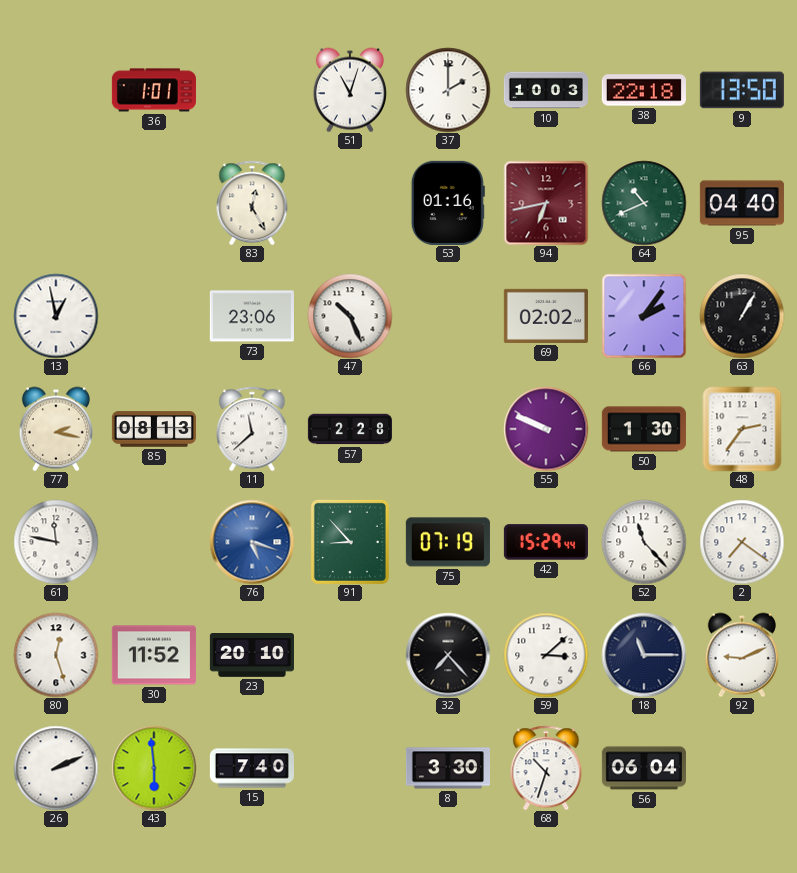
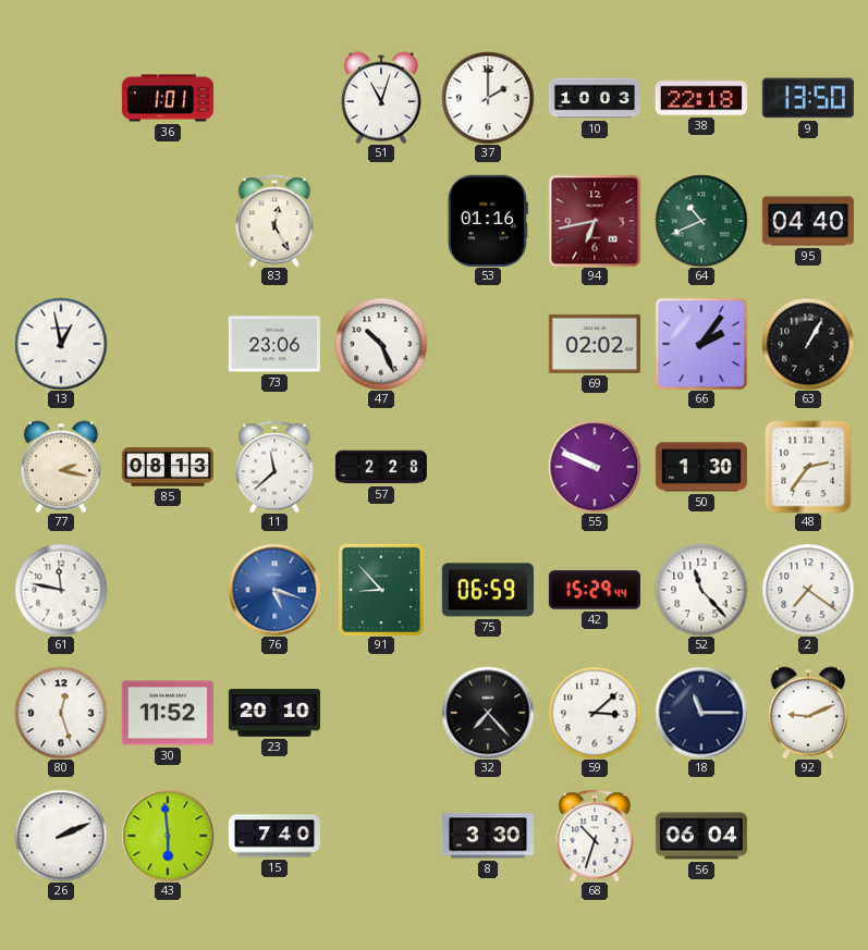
75: 07:19 -> 06:59
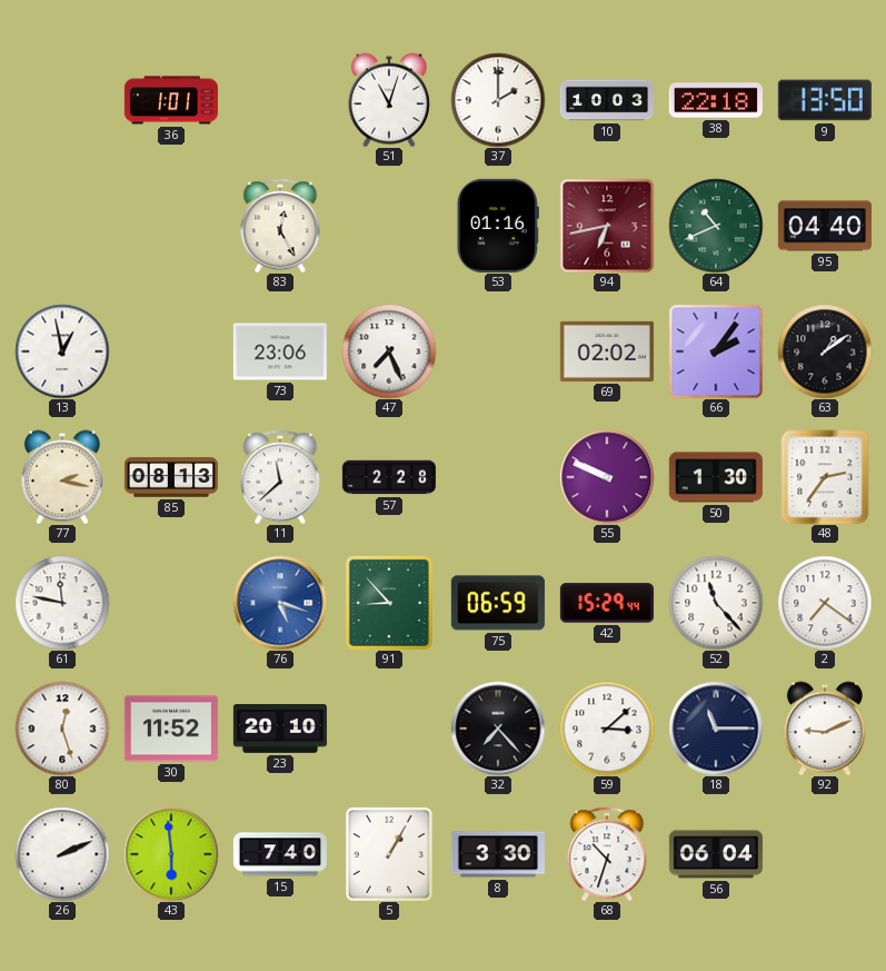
47: 10:26 -> 7:26
63: 1:05 -> 1:09
5: none -> 1:05
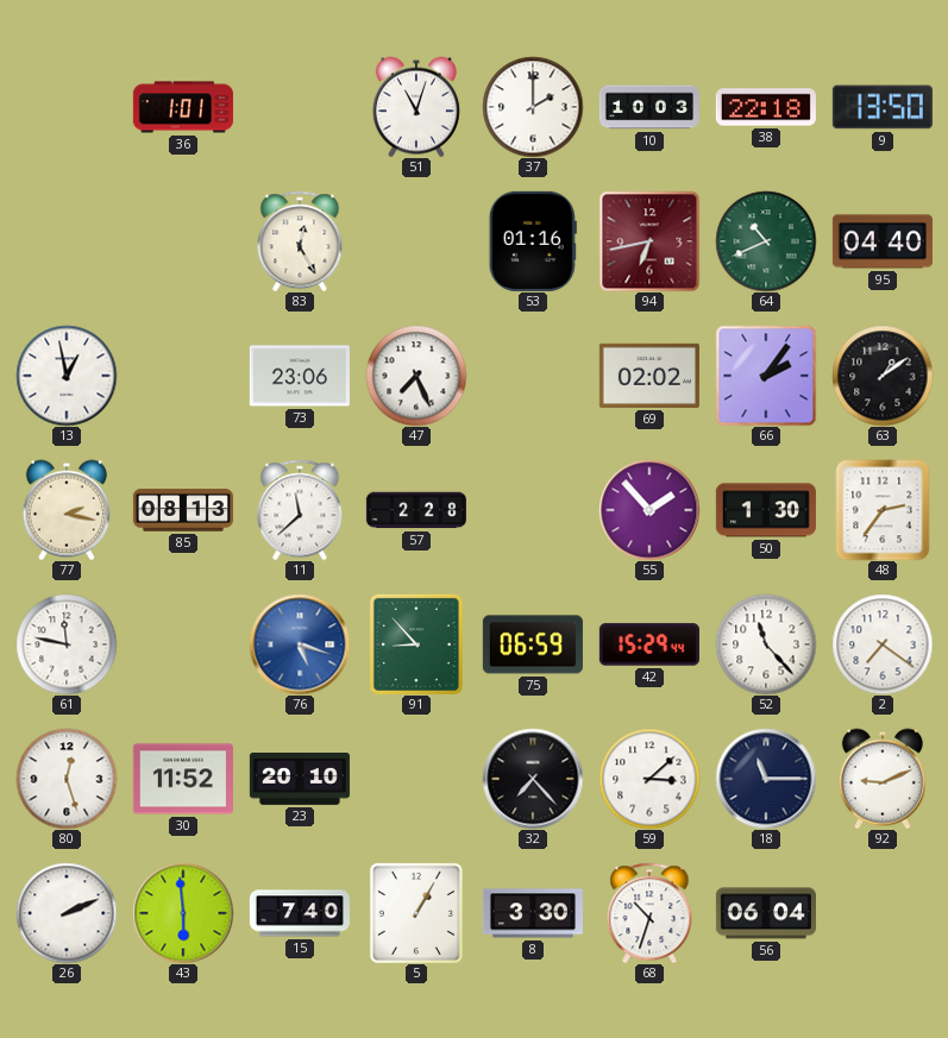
55: 9:49 -> 1:53
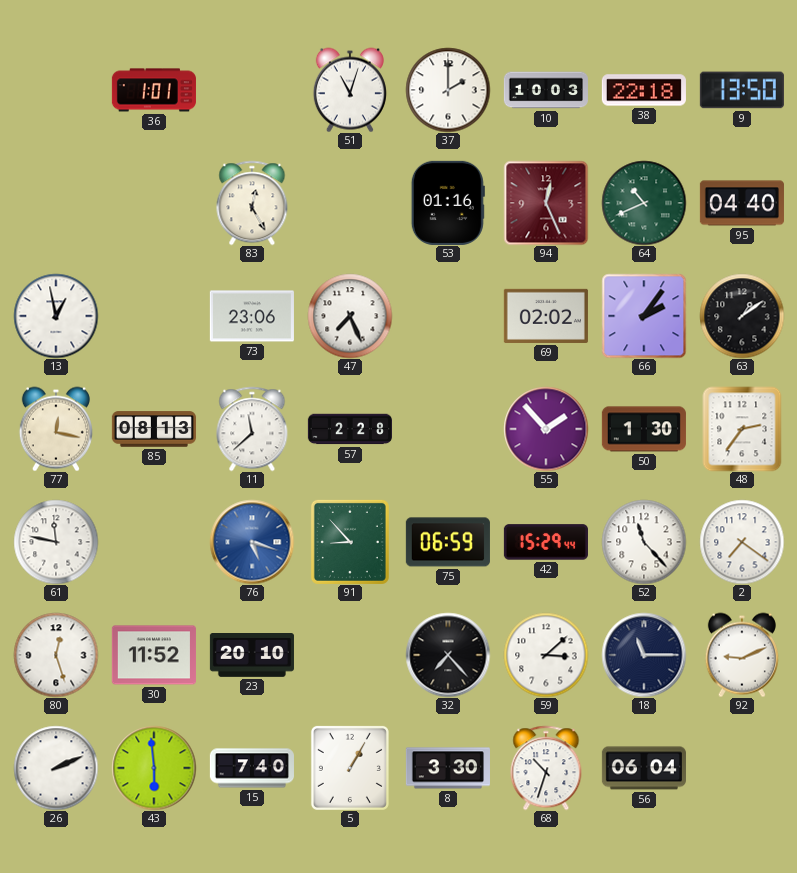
94: 6:43 -> 12:26
77: 2:17 -> 12:17
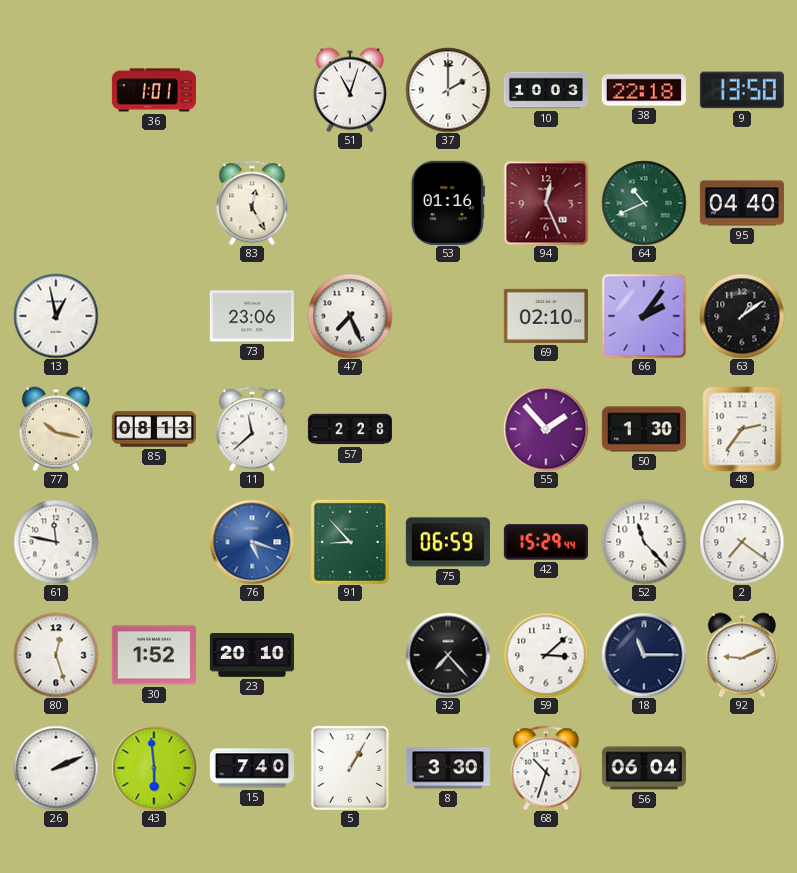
69: 02:02 -> 02:10
77: 12:17 -> 10:17
30: 11:52 -> 1:52
